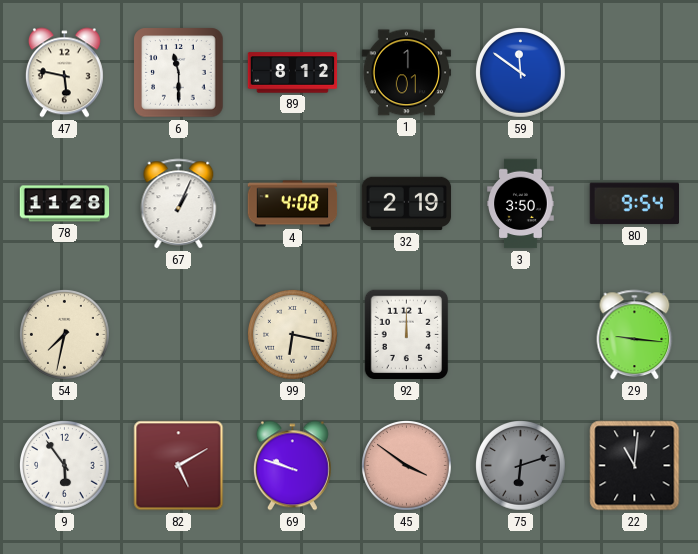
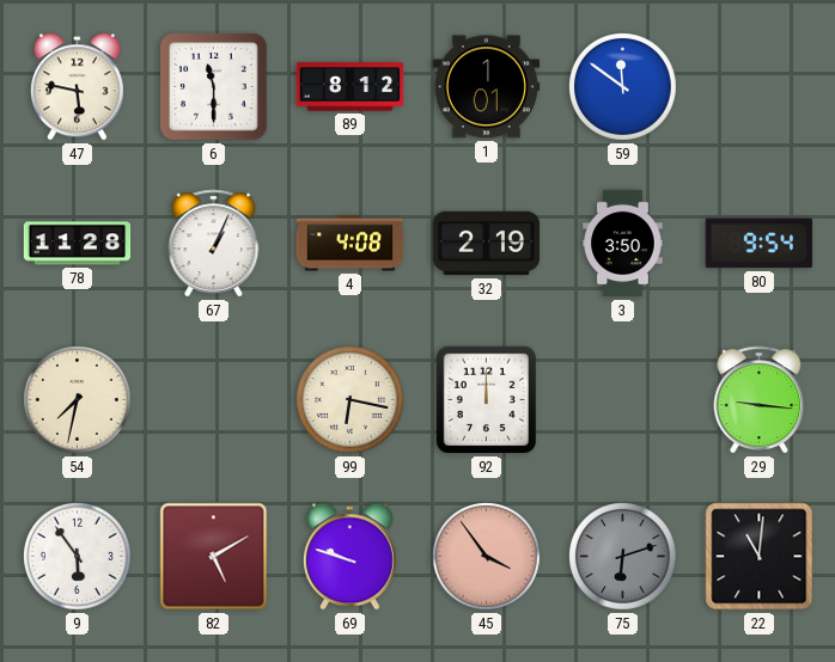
45: 3:51 -> 3:54
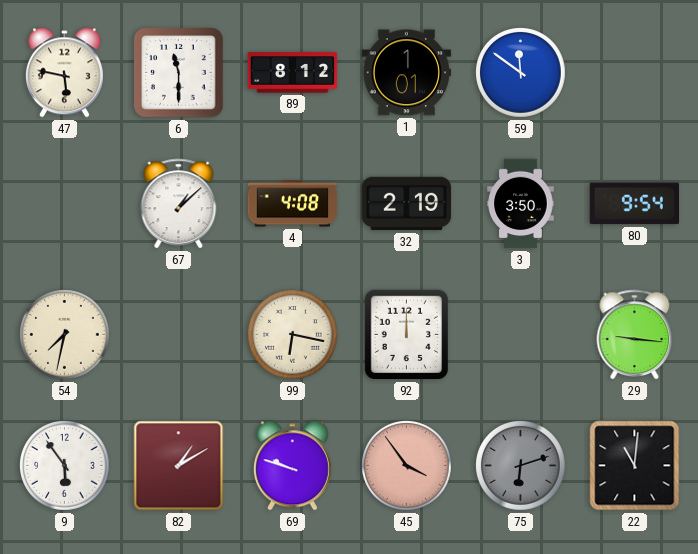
78: 11:28 -> none
67: 1:04 -> 1:08
82: 5:10 -> 1:10
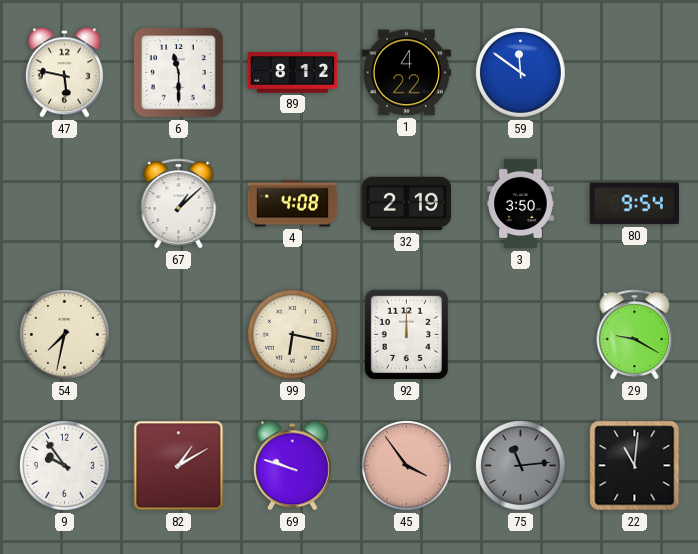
1: 1:01 -> 4:22
29: 9:16 -> 9:20
9: 5:54 -> 9:54
75: 6:12 -> 11:14
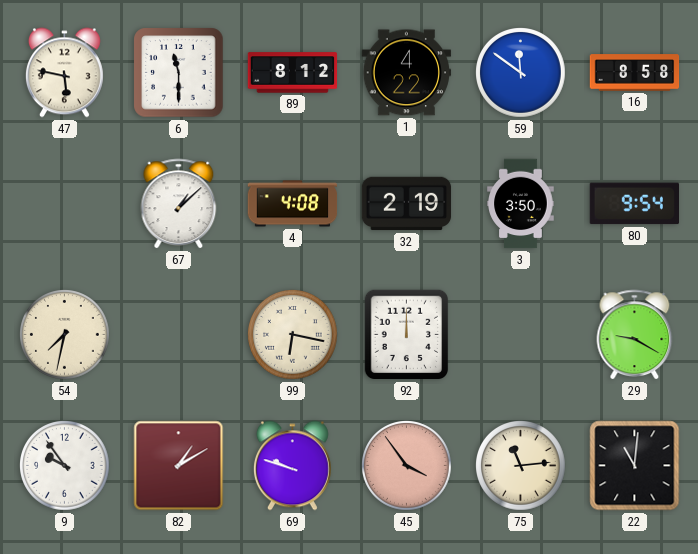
16: none -> 8:58
75 dial: grey -> cream
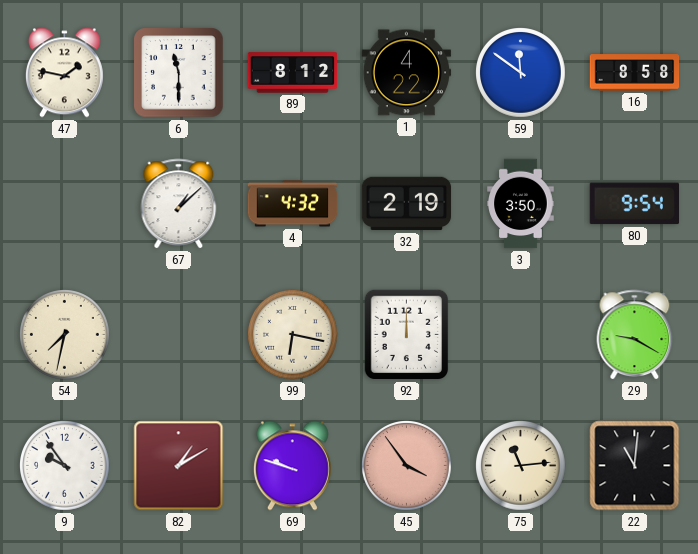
47: 5:47 -> 1:47
4: 4:08 -> 4:32
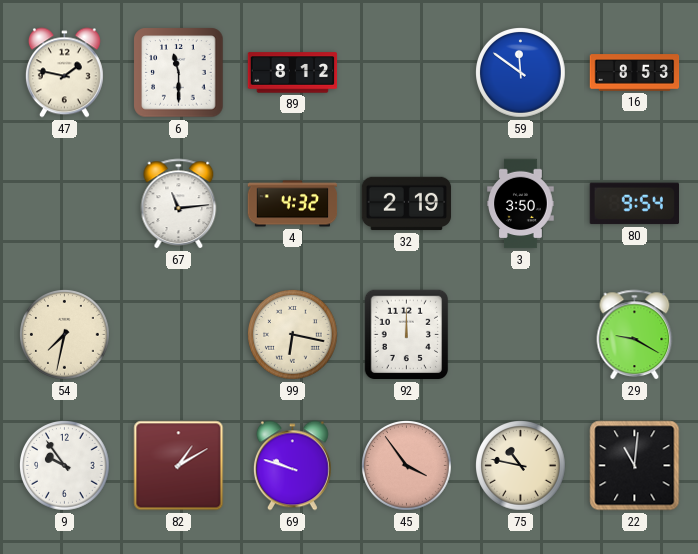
1: 4:22 -> none
16: 8:58 -> 8:53
67: 1:08 -> 11:14
75: 11:14 -> 10:47
